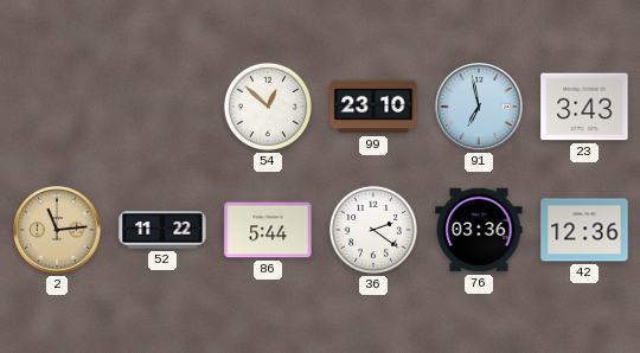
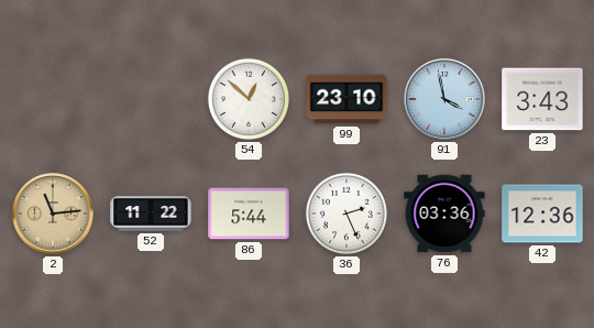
91: 6:58 -> 3:58
36: 2:21 -> 2:26
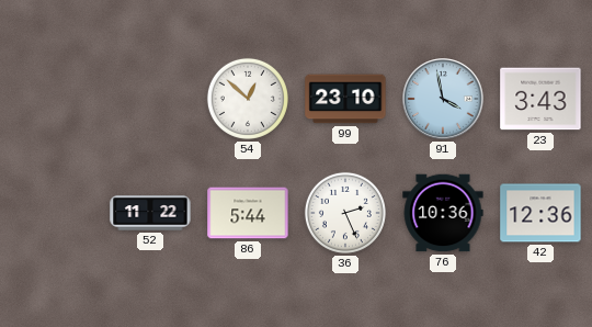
2: 11:14 -> none
76: 03:36 -> 10:36
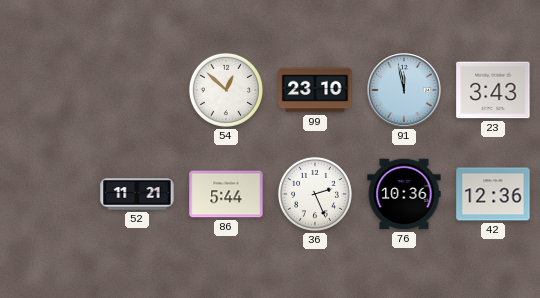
91: 3:58 -> 11:58
52: 11:22 -> 11:21
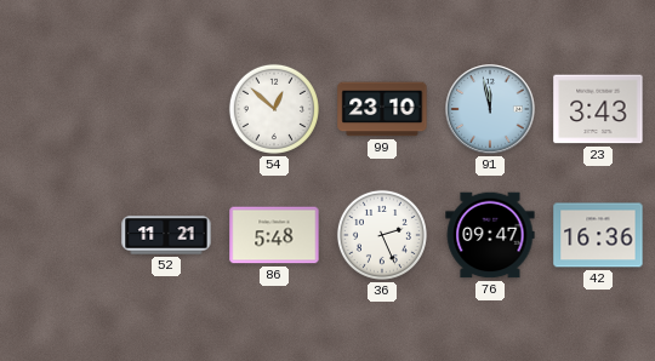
86: 5:44 -> 5:48
76: 10:36 -> 09:47
42: 12:36 -> 16:36
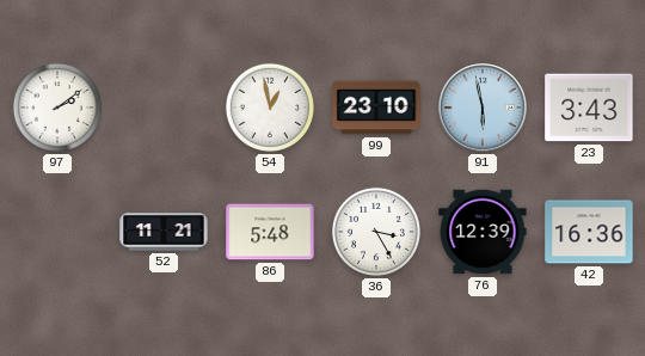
97: none -> 2:09
54: 12:52 -> 12:58
91: 11:58 -> 5:58
36: 2:26 -> 3:25
76: 09:47 -> 12:39
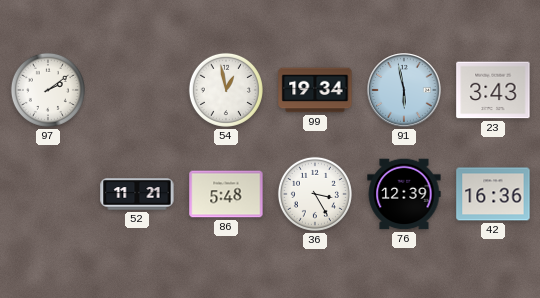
99: 23:10 -> 19:34
